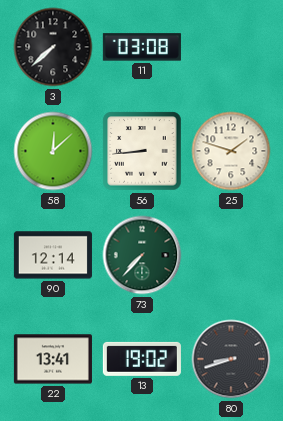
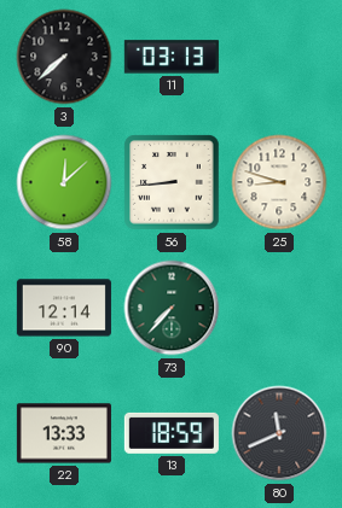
11: 03:08 -> 03:13
25: 1:48 -> 8:48
22: 13:41 -> 13:33
13: 19:02 -> 18:59
80: 8:42 -> 11:41
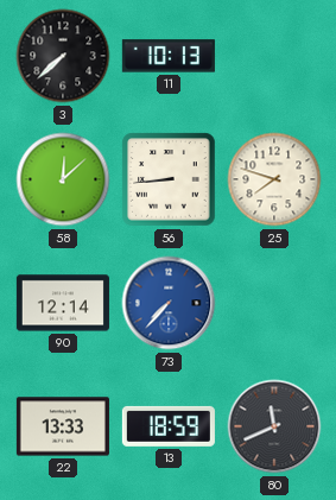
11: 03:13 -> 10:13
25: 8:48 -> 7:48
73 dial: green -> blue
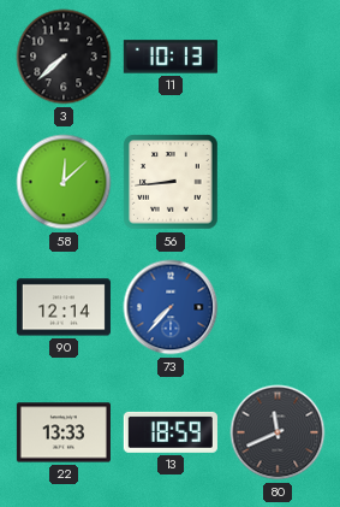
25: 7:48 -> none
